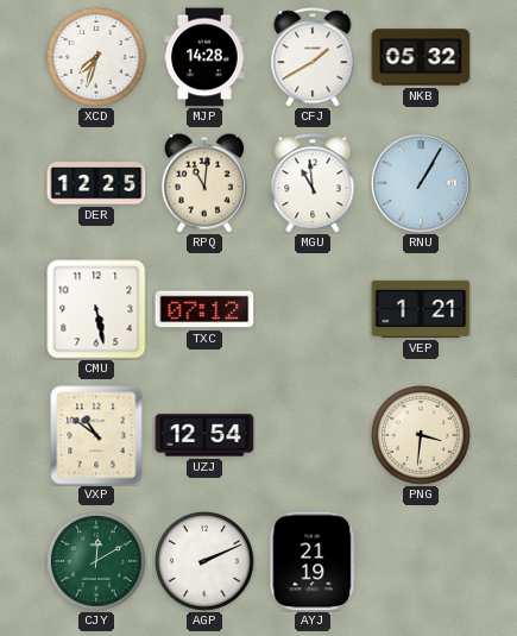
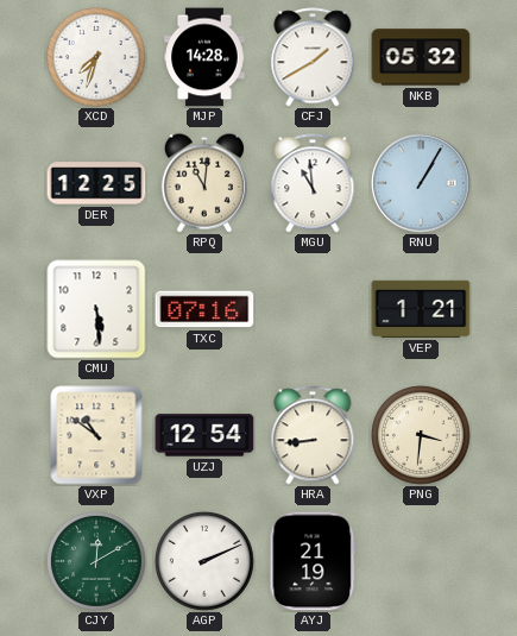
CMU: 5:28 -> 5:29
TXC: 07:12 -> 07:16
HRA: none -> 8:44
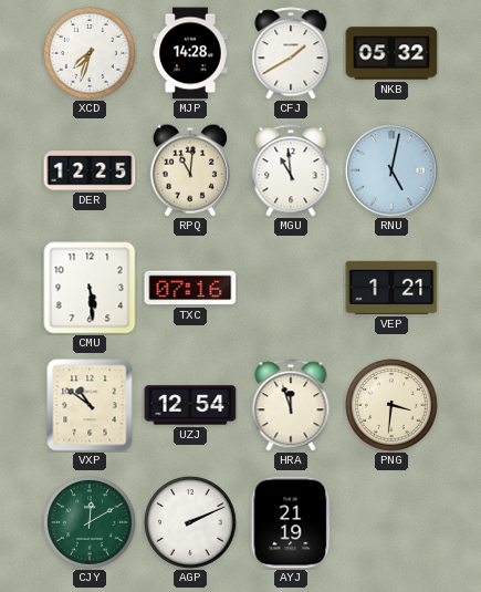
RNU: 1:05 -> 5:02
HRA: 8:44 -> 11:57
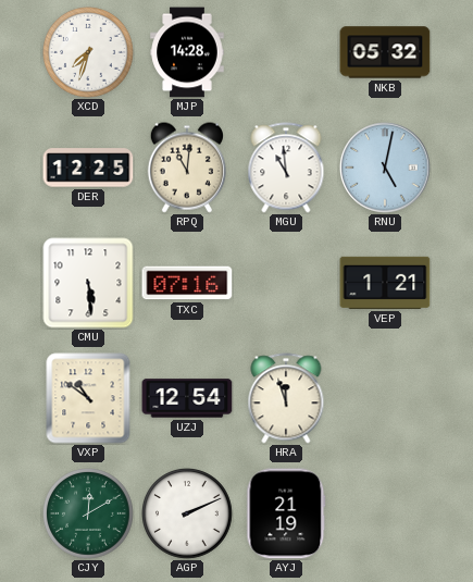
CFJ: 1:40 -> none
PNG: 3:31 -> none
